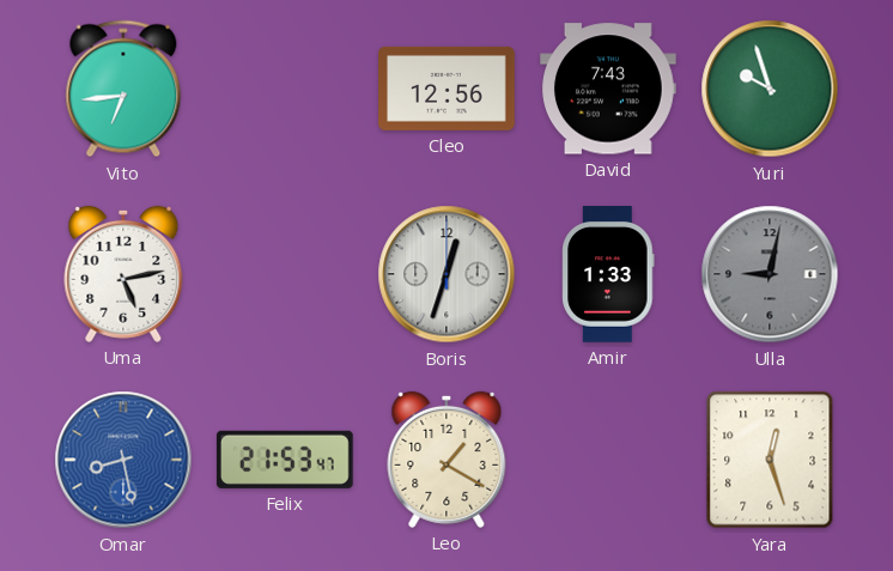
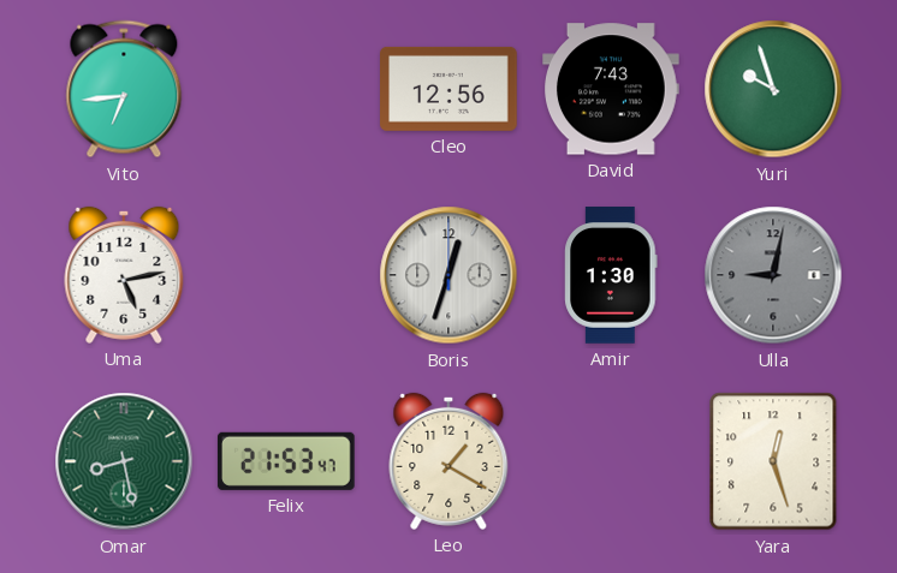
Amir: 1:33 -> 1:30
Omar dial: blue -> green
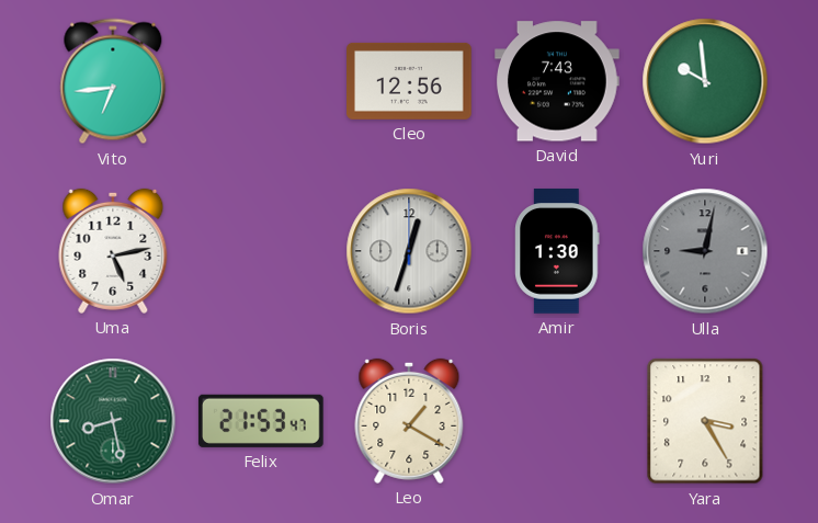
Yuri: 9:57 -> 9:59
Yara: 12:27 -> 3:25
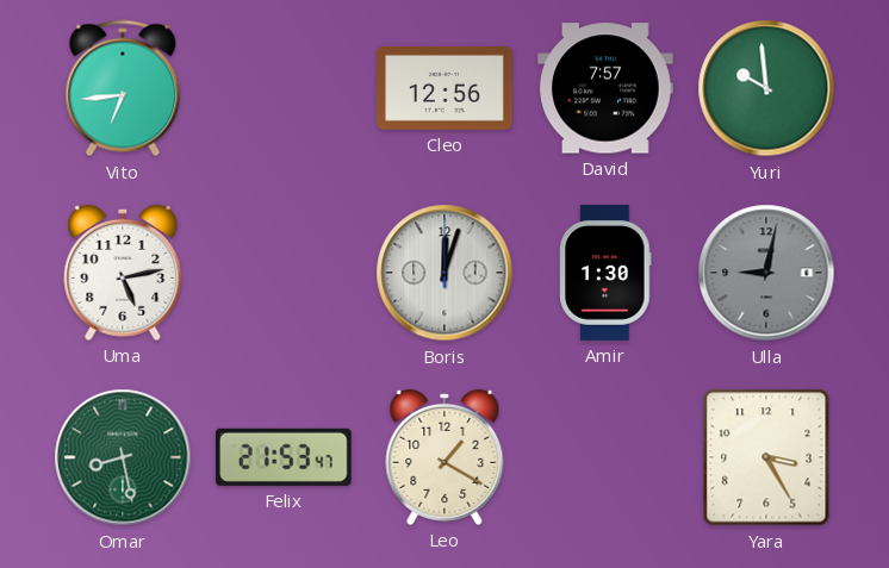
David: 7:43 -> 7:57
Boris: 12:33 -> 12:03
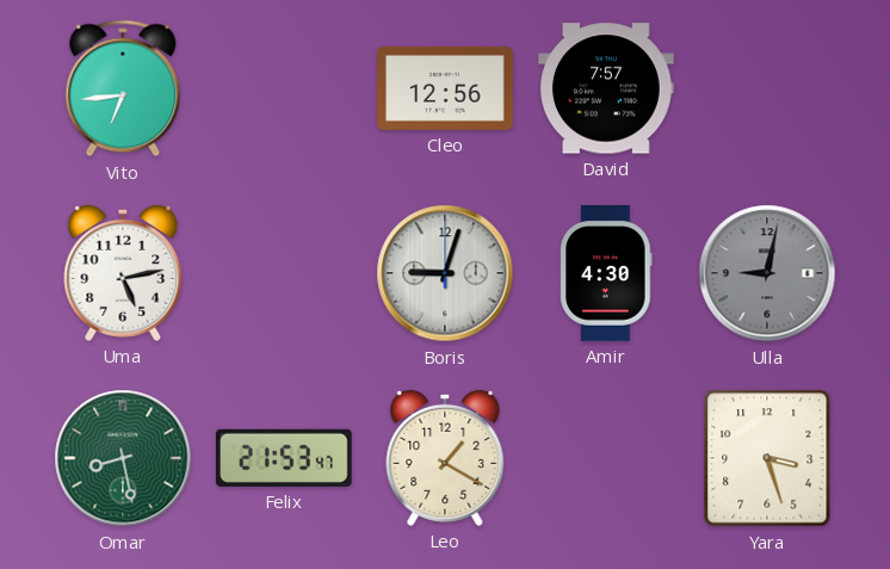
Yuri: 9:59 -> none
Boris: 12:03 -> 9:03
Amir: 1:30 -> 4:30
Yara: 3:25 -> 3:27
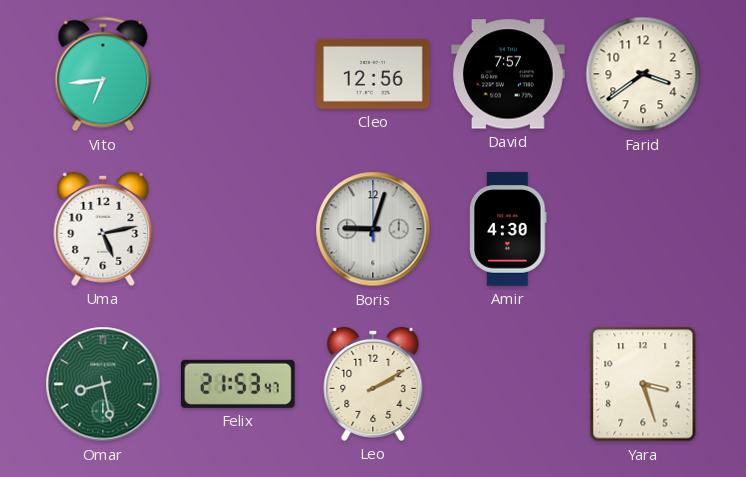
Farid: none -> 3:39
Ulla: 9:02 -> none
Leo: 1:20 -> 2:10
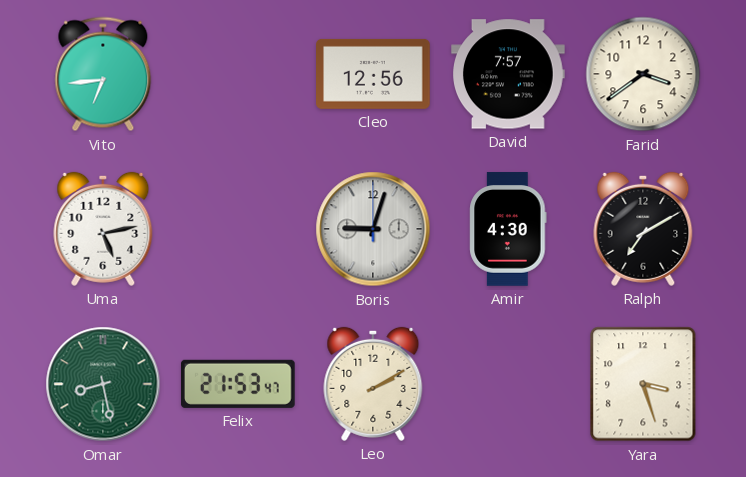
Ralph: none -> 7:10
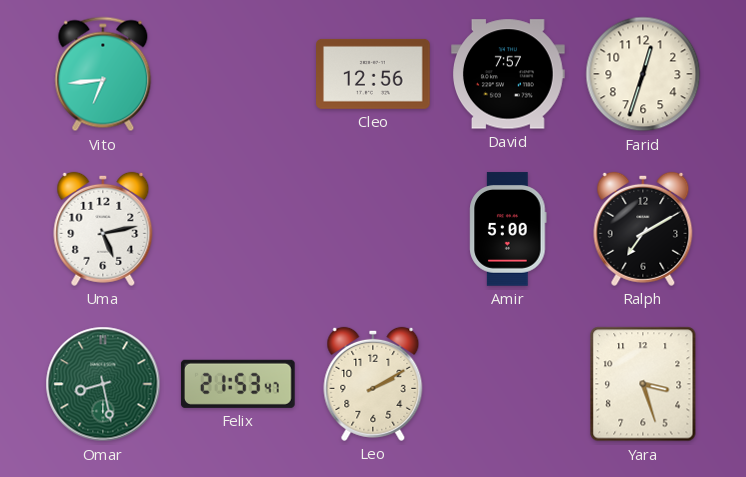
Farid: 3:39 -> 12:33
Boris: 9:03 -> none
Amir: 4:30 -> 5:00
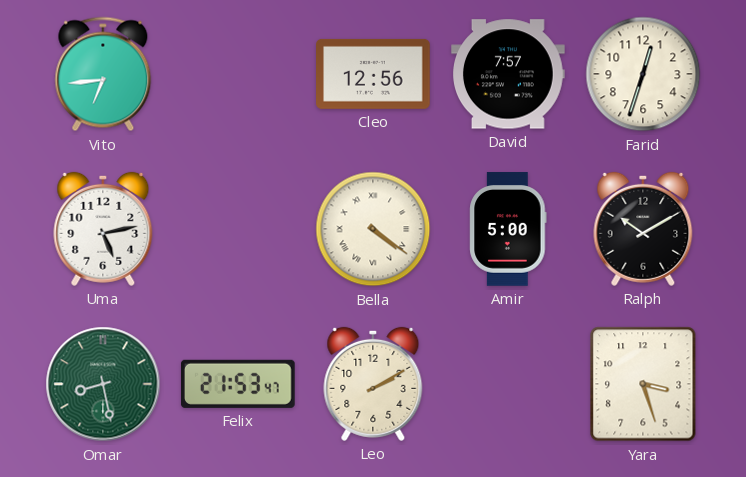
Bella: none -> 4:21
Ralph: 7:10 -> 10:10
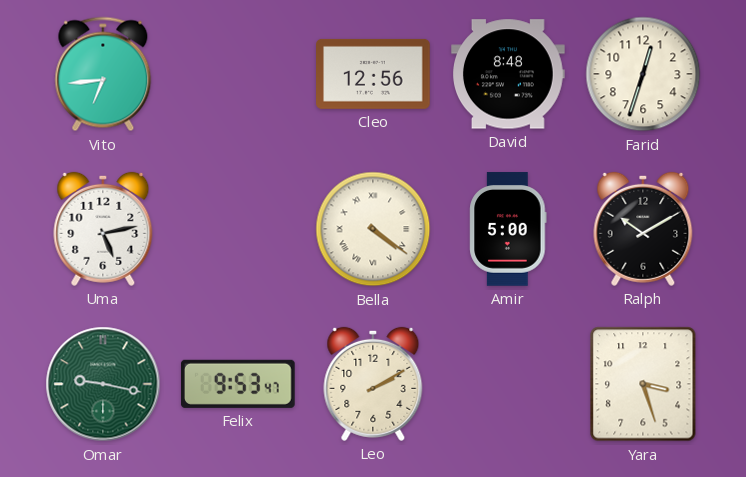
David: 7:57 -> 8:48
Omar: 8:28 -> 9:17
Felix: 21:53 -> 9:53
